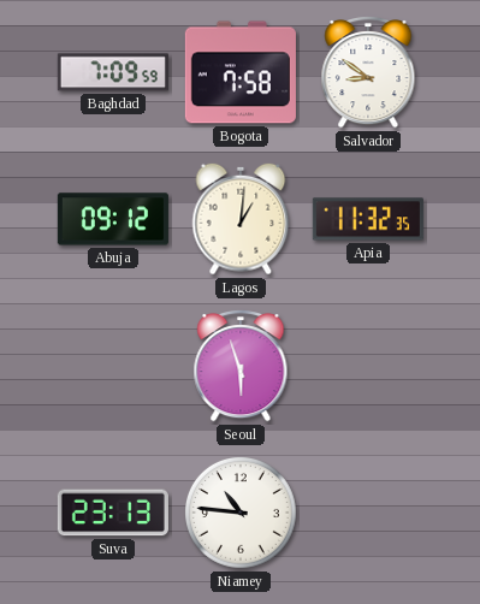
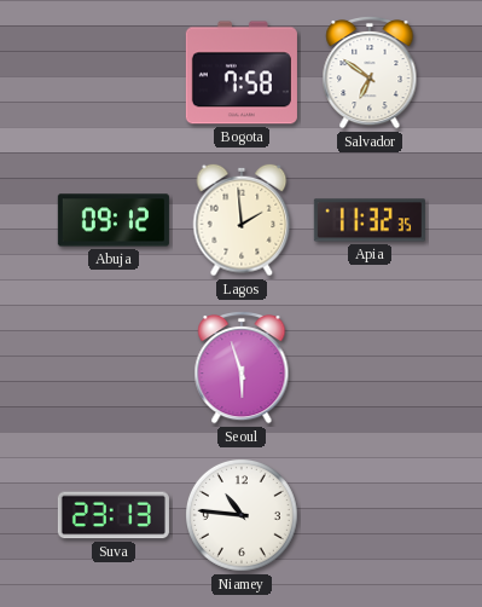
Baghdad: 7:09 -> none
Salvador: 8:51 -> 6:51
Lagos: 1:01 -> 1:59
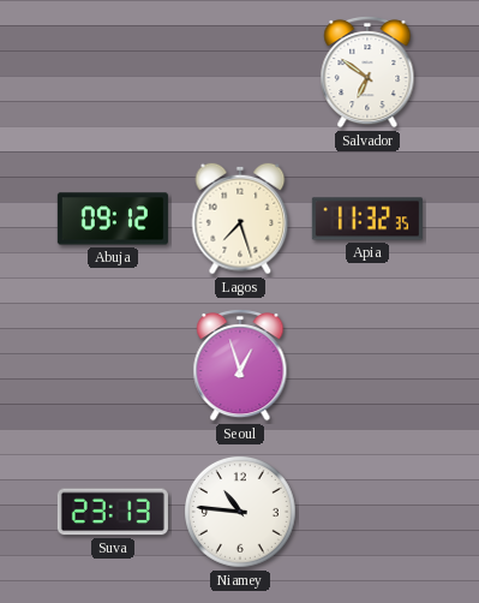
Bogota: 7:58 -> none
Lagos: 1:59 -> 7:27
Seoul: 5:57 -> 12:57
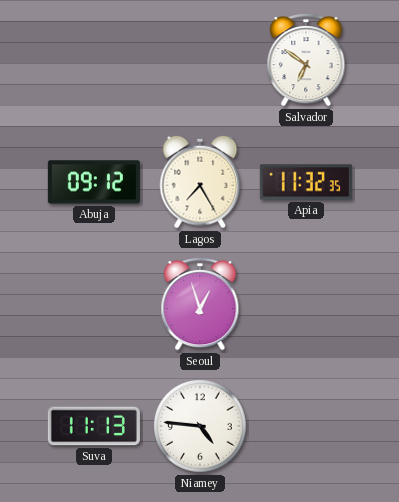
Lagos: 7:27 -> 7:25
Suva: 23:13 -> 11:13
Niamey: 10:46 -> 4:46
